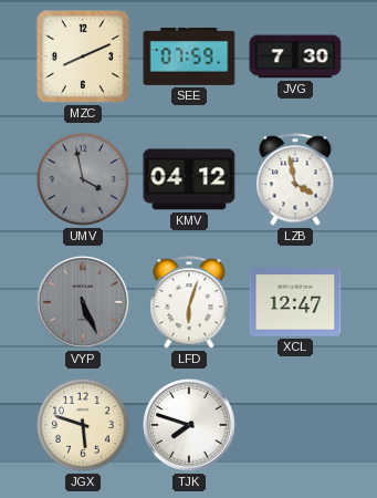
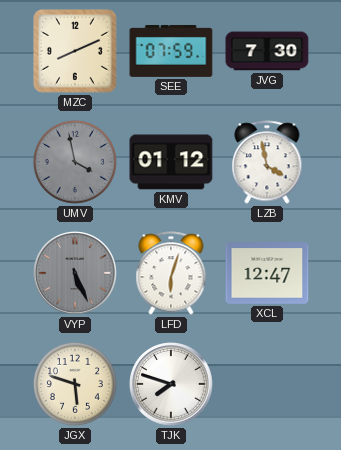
KMV: 04:12 -> 01:12
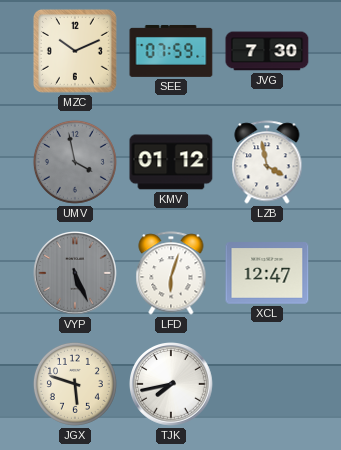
MZC: 8:11 -> 10:11
TJK: 7:48 -> 7:43
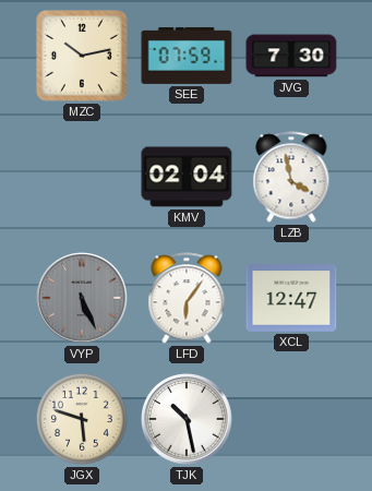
MZC: 10:11 -> 10:13
UMV: 3:58 -> none
KMV: 01:12 -> 02:04
LFD: 6:03 -> 6:06
TJK: 7:43 -> 10:28
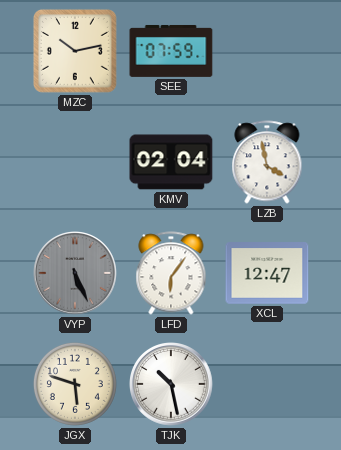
JVG: 7:30 -> none
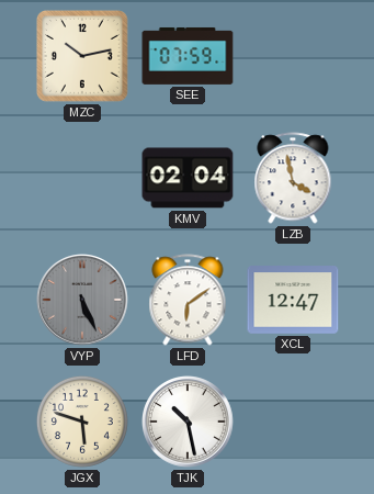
LFD: 6:06 -> 6:09
